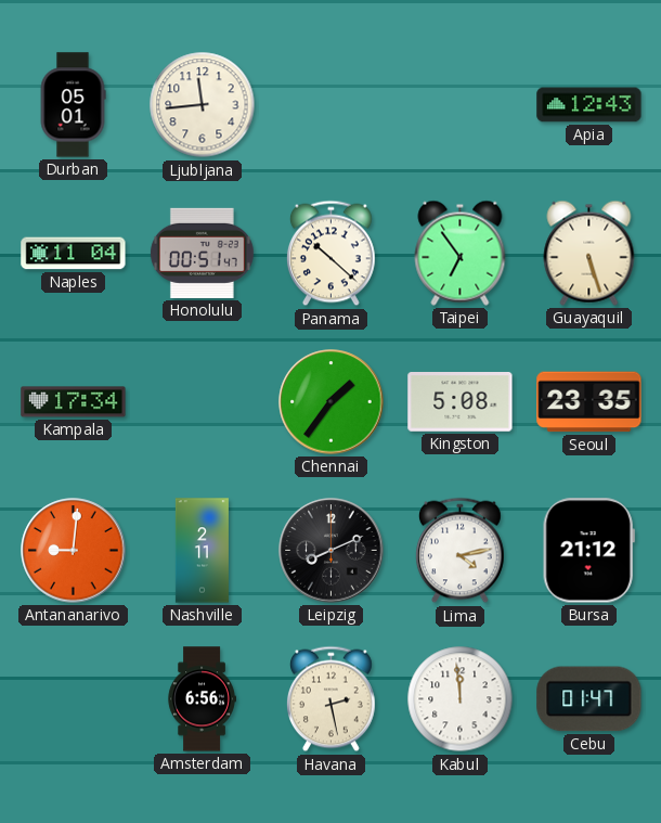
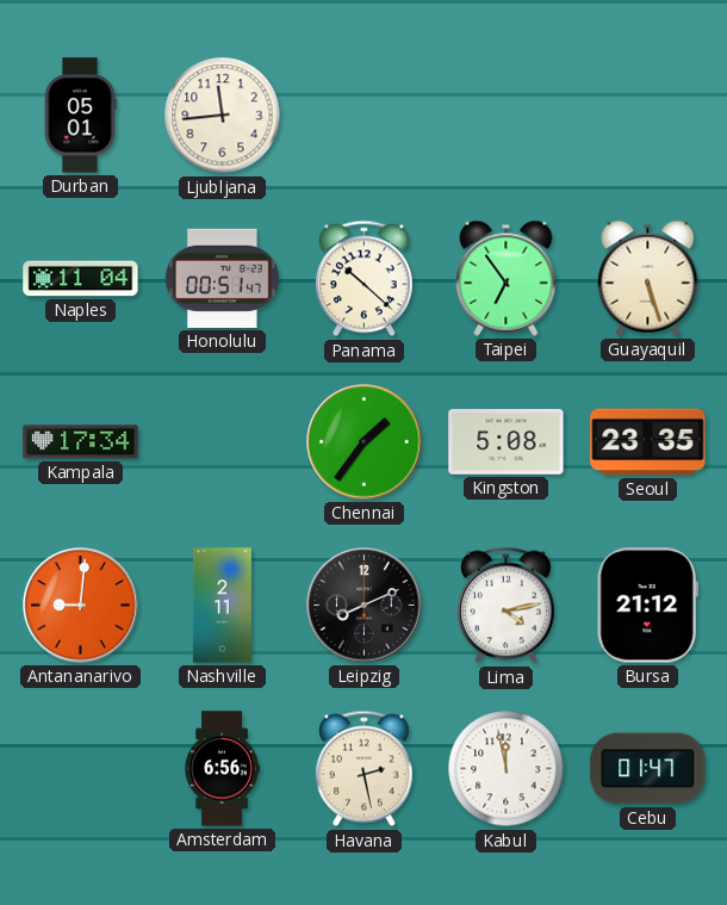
Apia: 12:43 -> none
Kabul: 11:59 -> 11:58
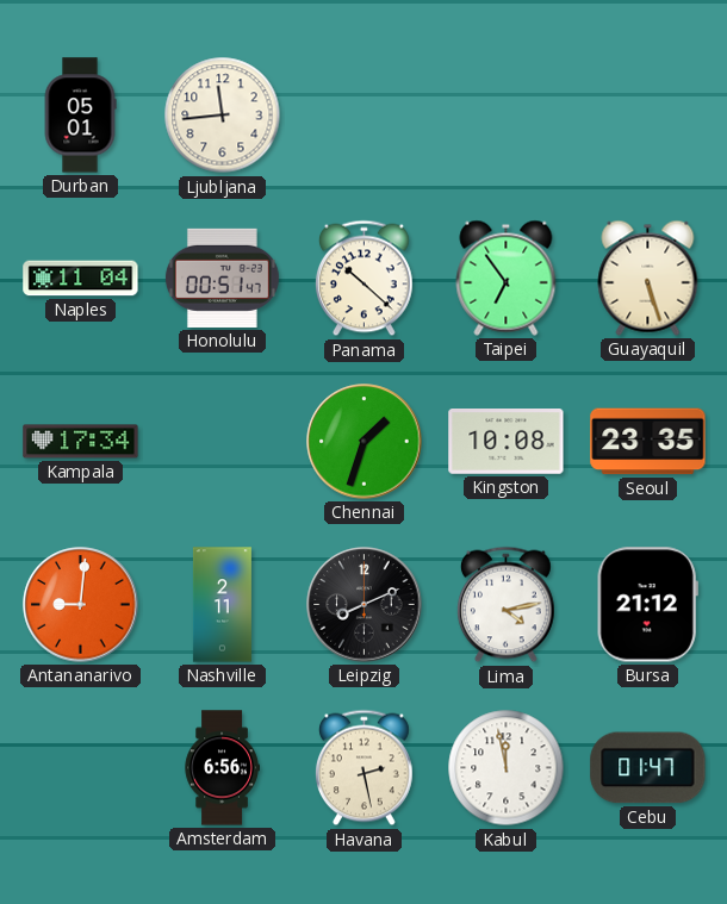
Chennai: 1:36 -> 1:33
Kingston: 5:08 -> 10:08
